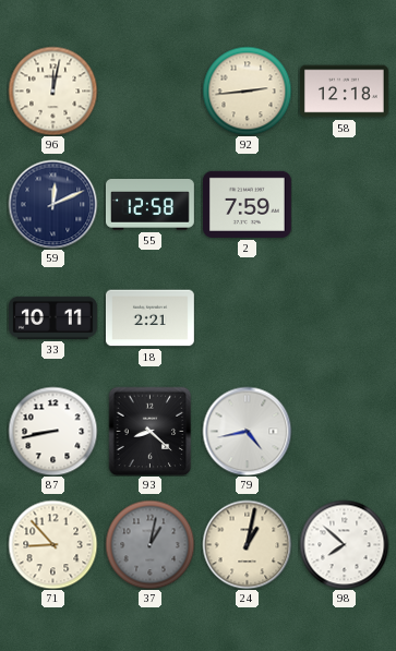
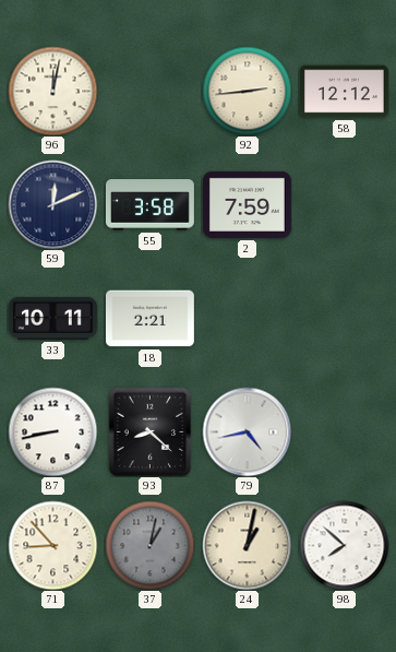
58: 12:18 -> 12:12
55: 12:58 -> 3:58
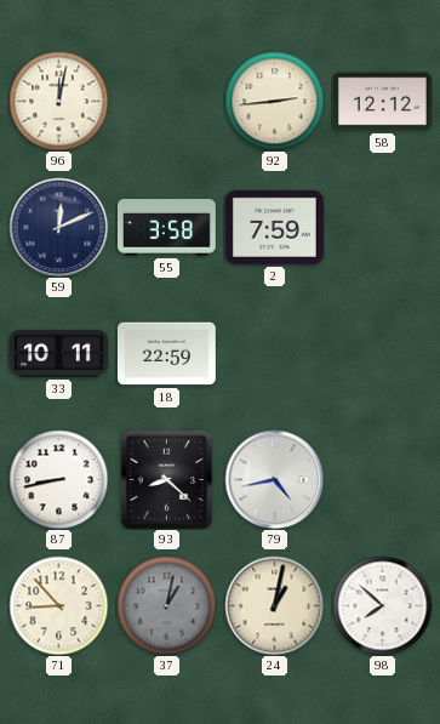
18: 2:21 -> 22:59
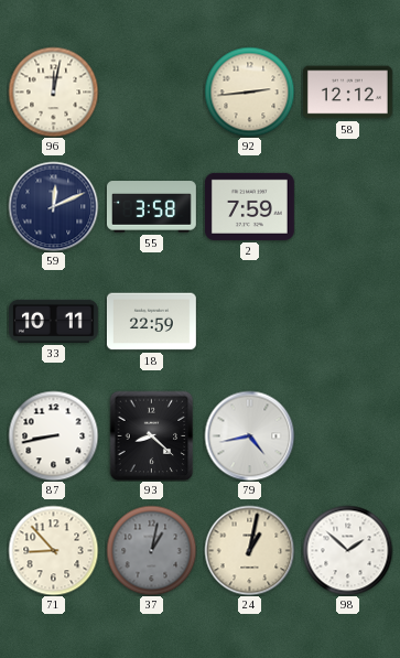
98: 7:52 -> 1:52
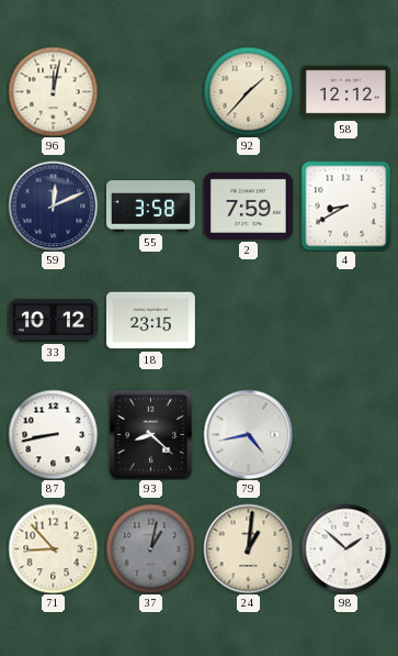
92: 2:44 -> 1:37
4: none -> 8:40
33: 10:11 -> 10:12
18: 22:59 -> 23:15
24: 1:02 -> 1:01
